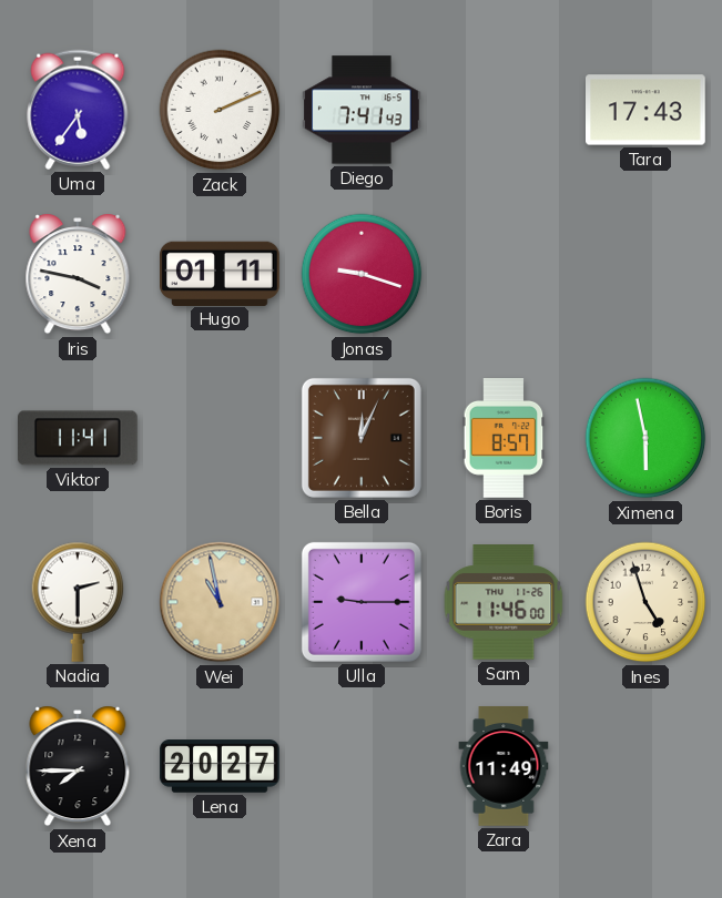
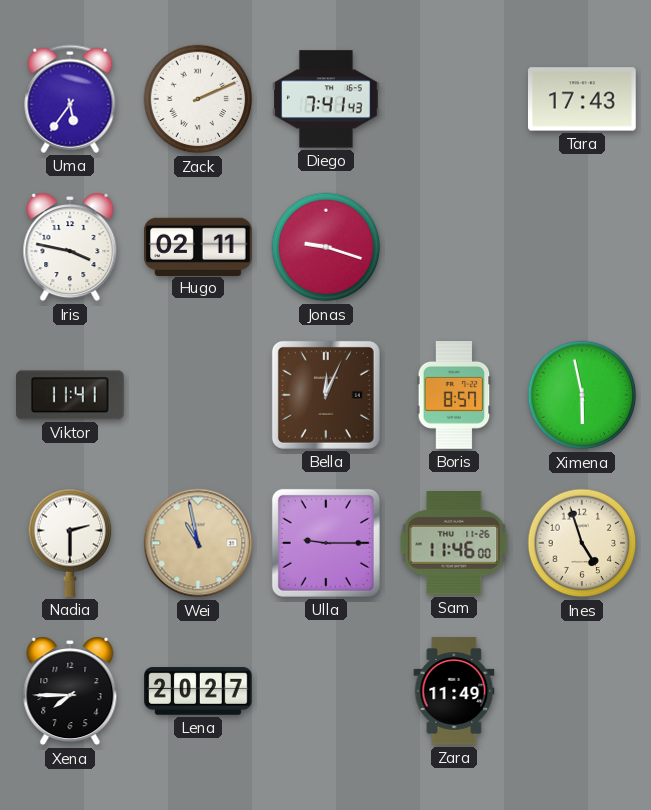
Hugo: 01:11 -> 02:11
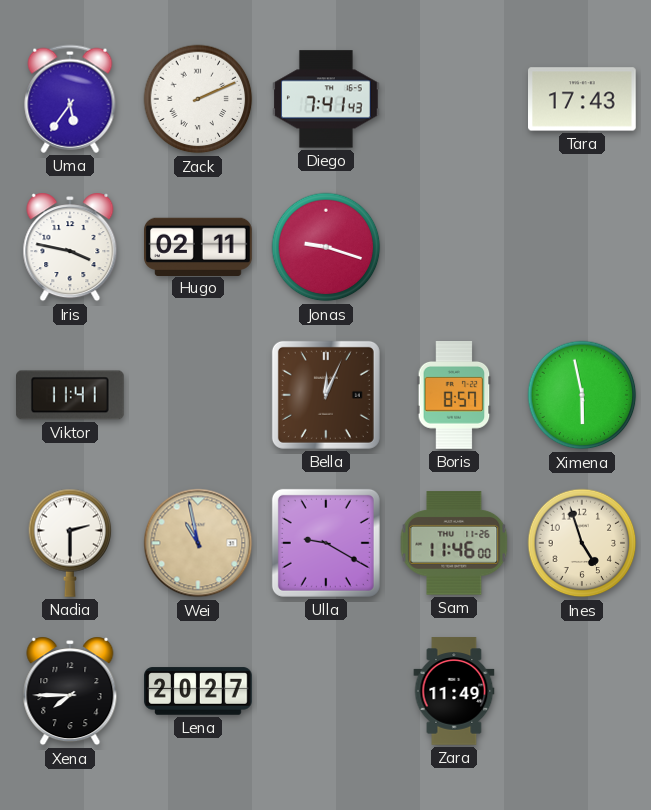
Ulla: 9:15 -> 9:20
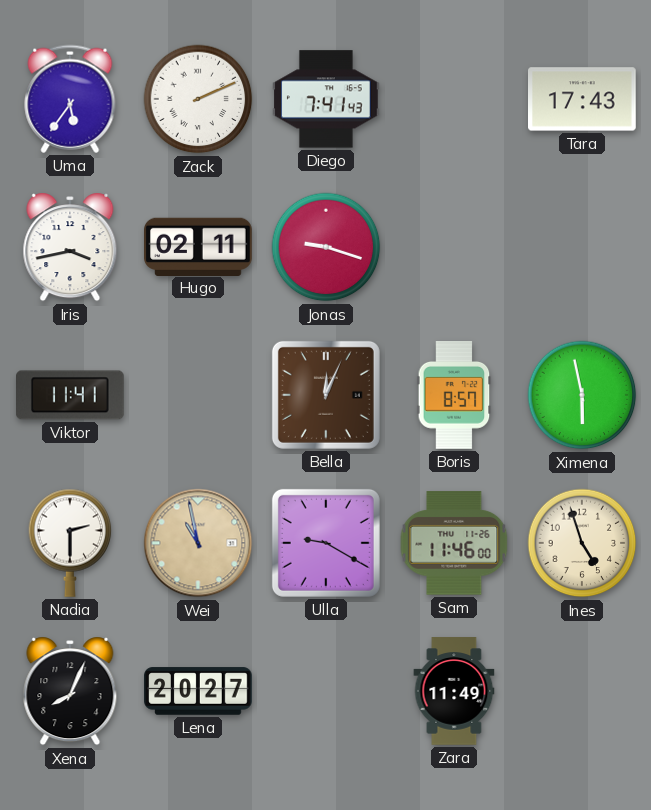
Iris: 3:47 -> 3:43
Xena: 7:45 -> 8:04
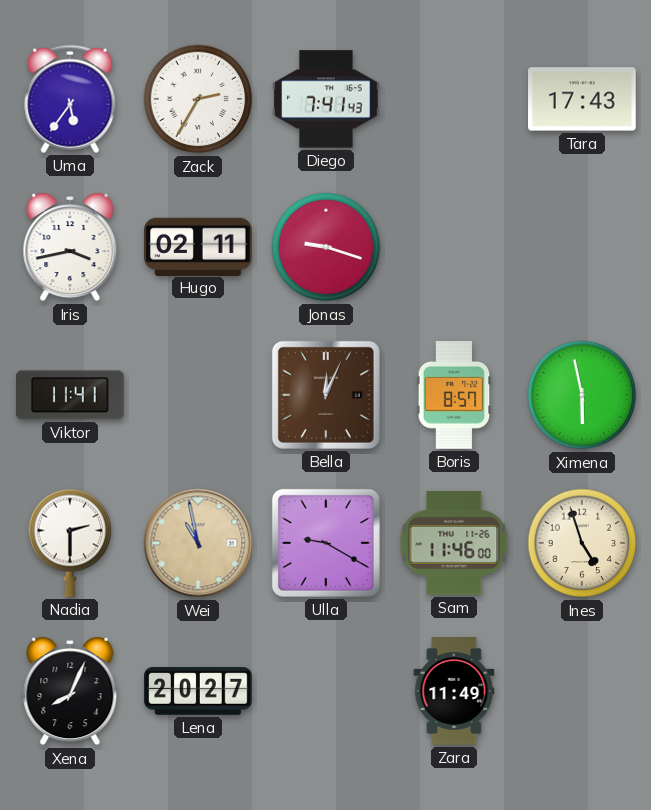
Zack: 2:11 -> 2:35
